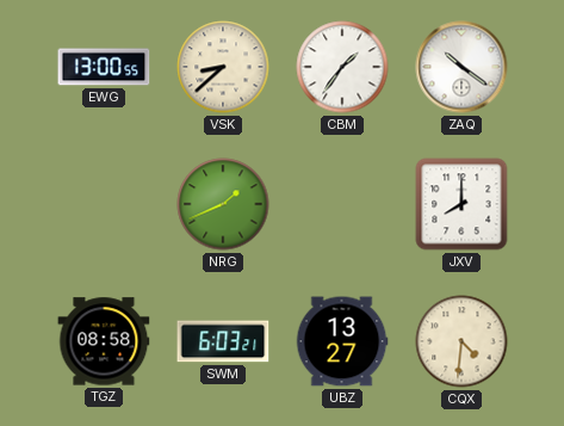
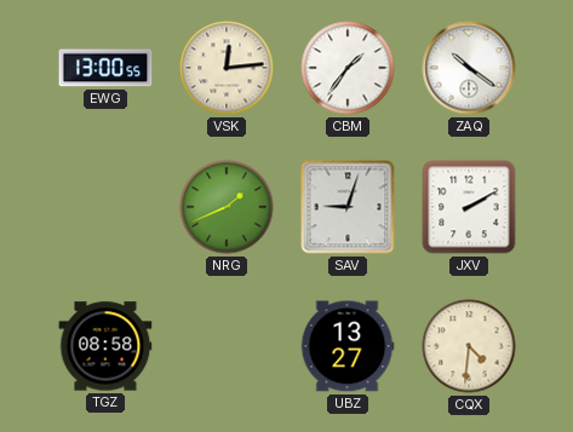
VSK: 8:38 -> 12:14
SAV: none -> 9:03
JXV: 8:00 -> 2:10
SWM: 6:03 -> none
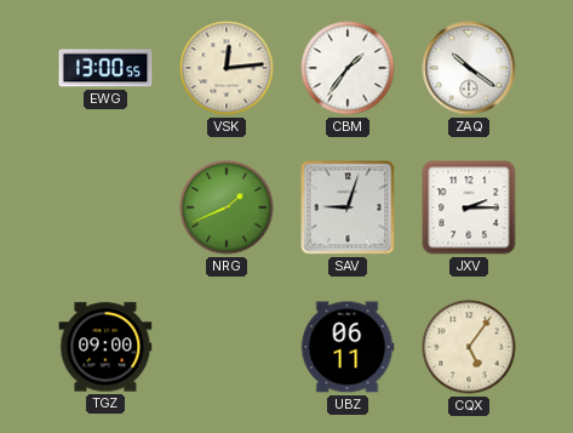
JXV: 2:10 -> 2:15
TGZ: 08:58 -> 09:00
UBZ: 13:27 -> 06:11
CQX: 4:31 -> 5:06
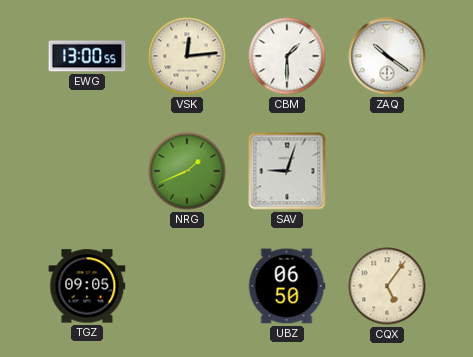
CBM: 1:36 -> 1:30
JXV: 2:15 -> none
TGZ: 09:00 -> 09:05
UBZ: 06:11 -> 06:50
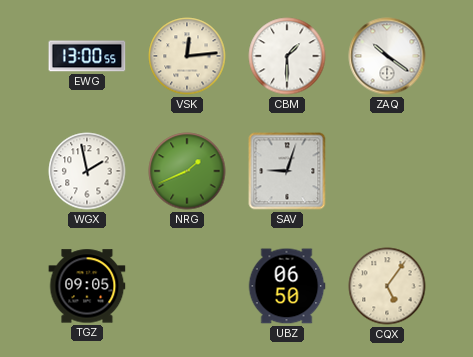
WGX: none -> 1:58
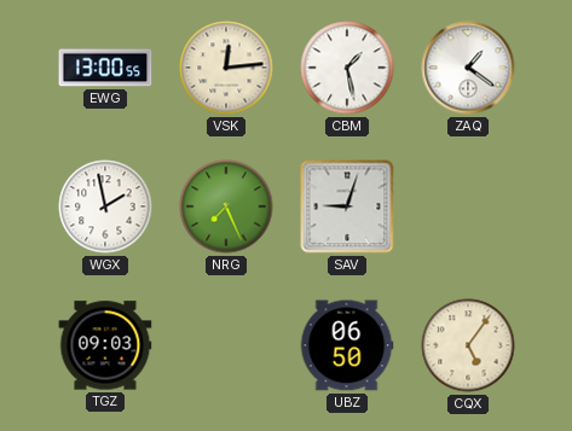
CBM: 1:30 -> 1:28
ZAQ: 10:21 -> 1:21
NRG: 1:41 -> 7:26
TGZ: 09:05 -> 09:03
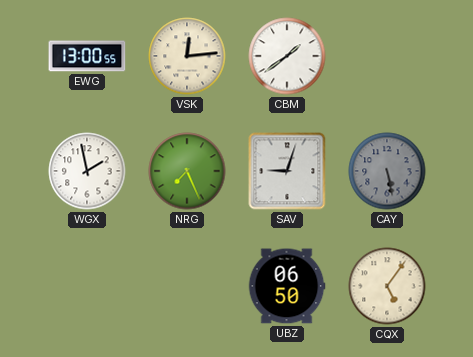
CBM: 1:28 -> 1:39
ZAQ: 1:21 -> none
CAY: none -> 5:28
TGZ: 09:03 -> none
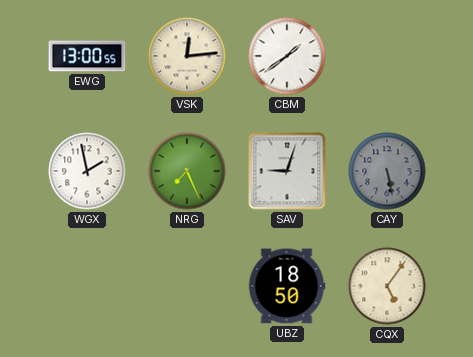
UBZ: 06:50 -> 18:50
